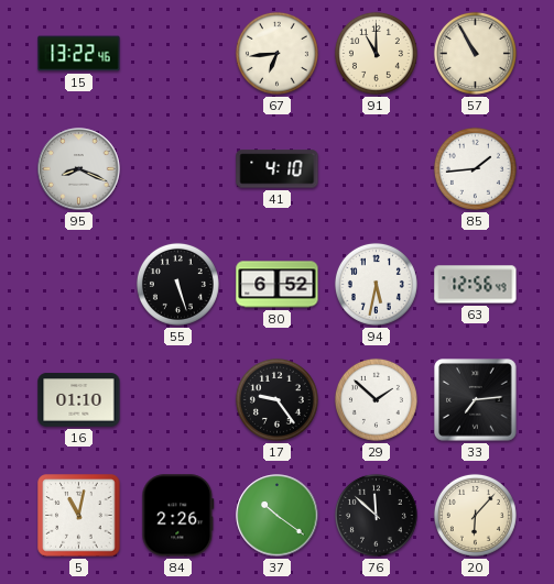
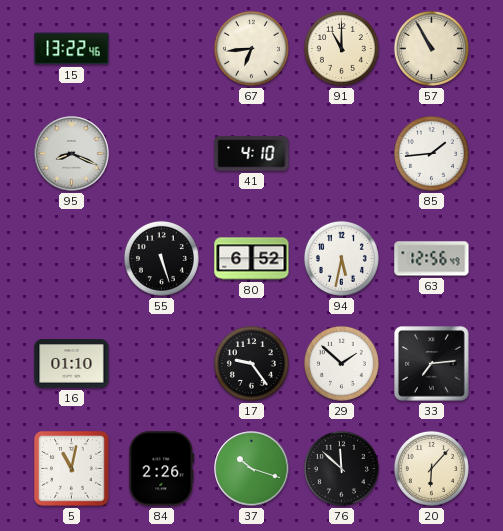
37: 10:21 -> 10:18
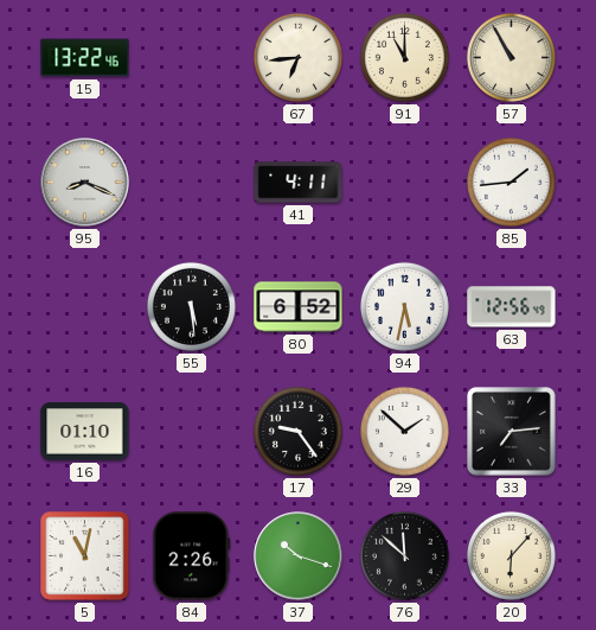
41: 4:10 -> 4:11
55: 5:27 -> 5:29
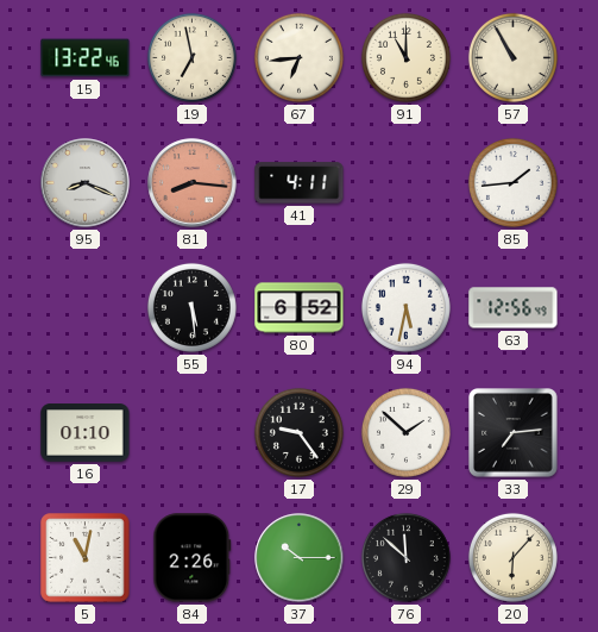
19: none -> 6:58
81: none -> 8:16
37: 10:18 -> 10:15
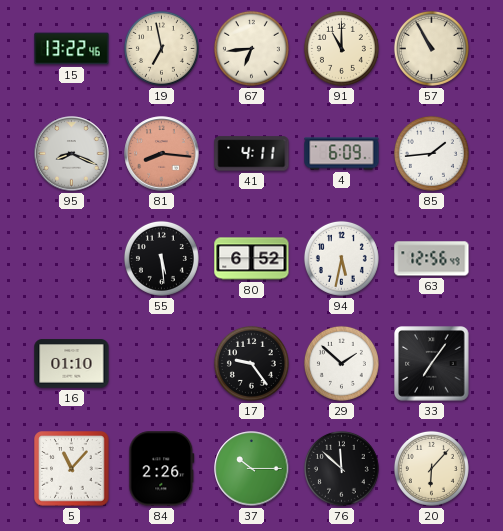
4: none -> 6:09
33: 7:14 -> 7:06
5: 11:02 -> 11:07
